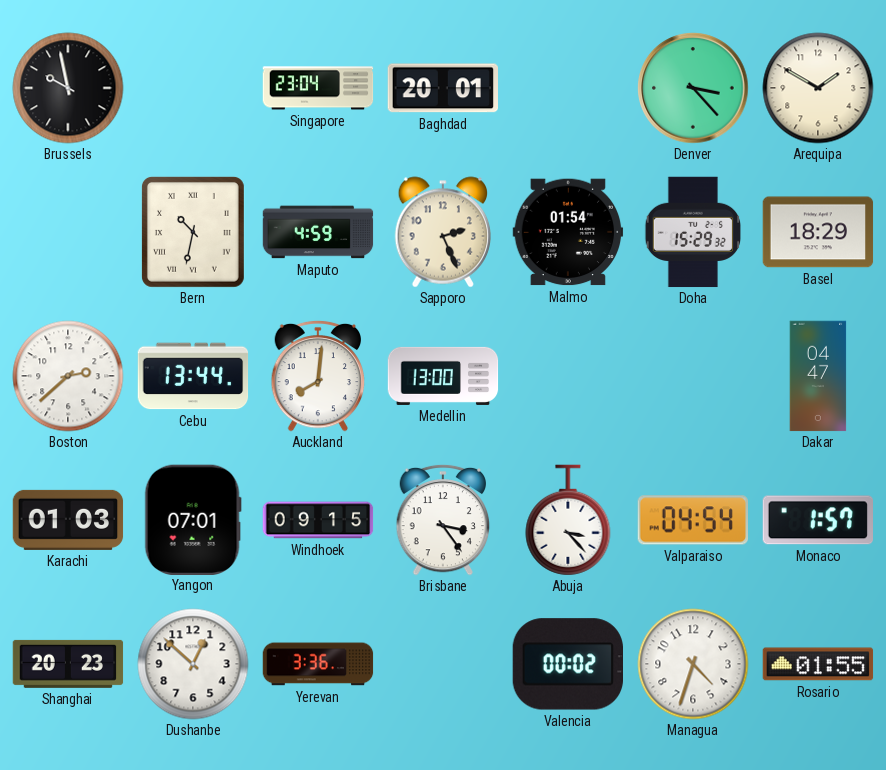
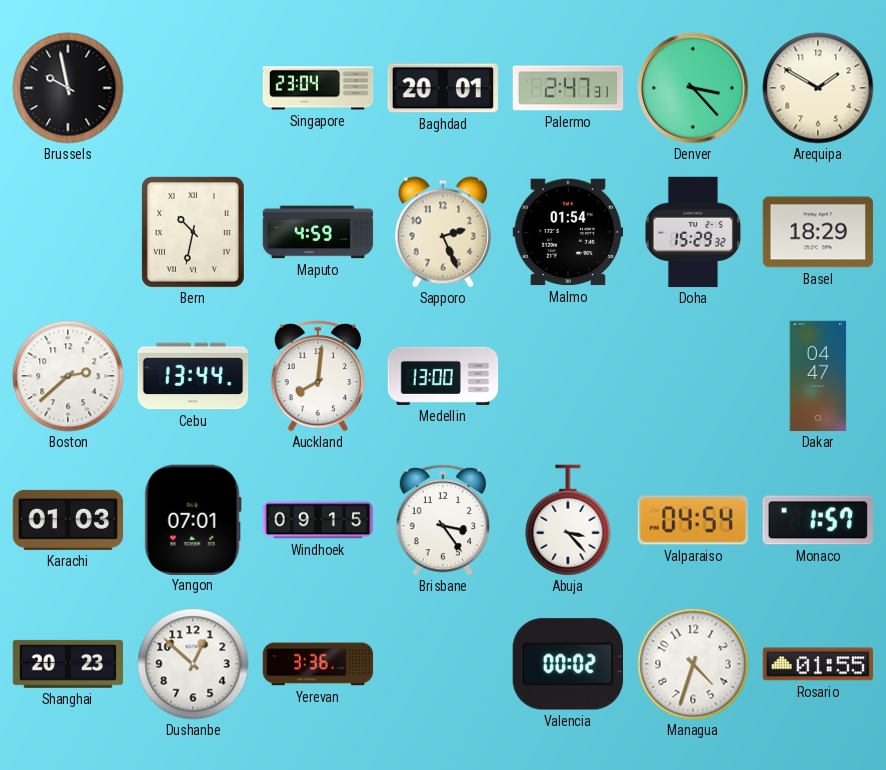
Palermo: none -> 2:47
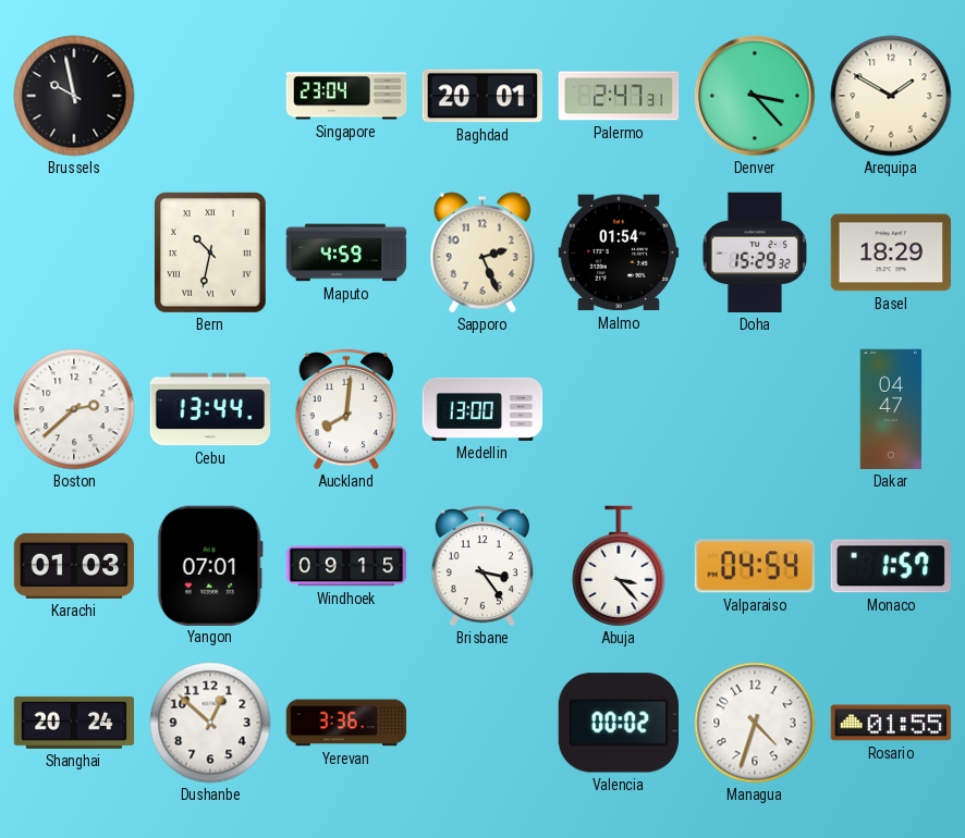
Shanghai: 20:23 -> 20:24
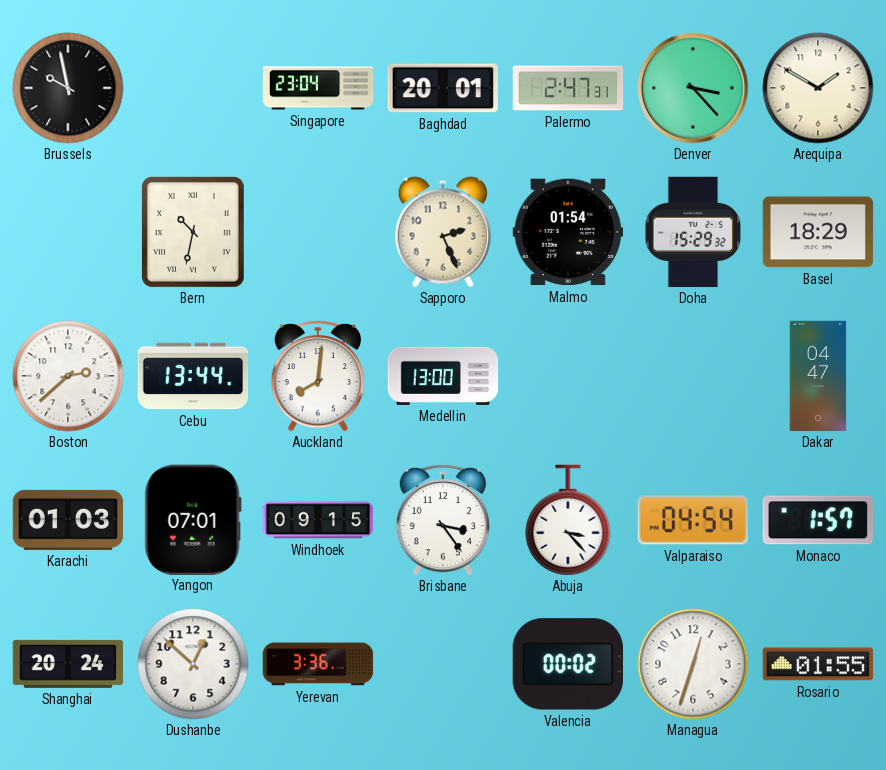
Maputo: 4:59 -> none
Managua: 4:33 -> 12:33
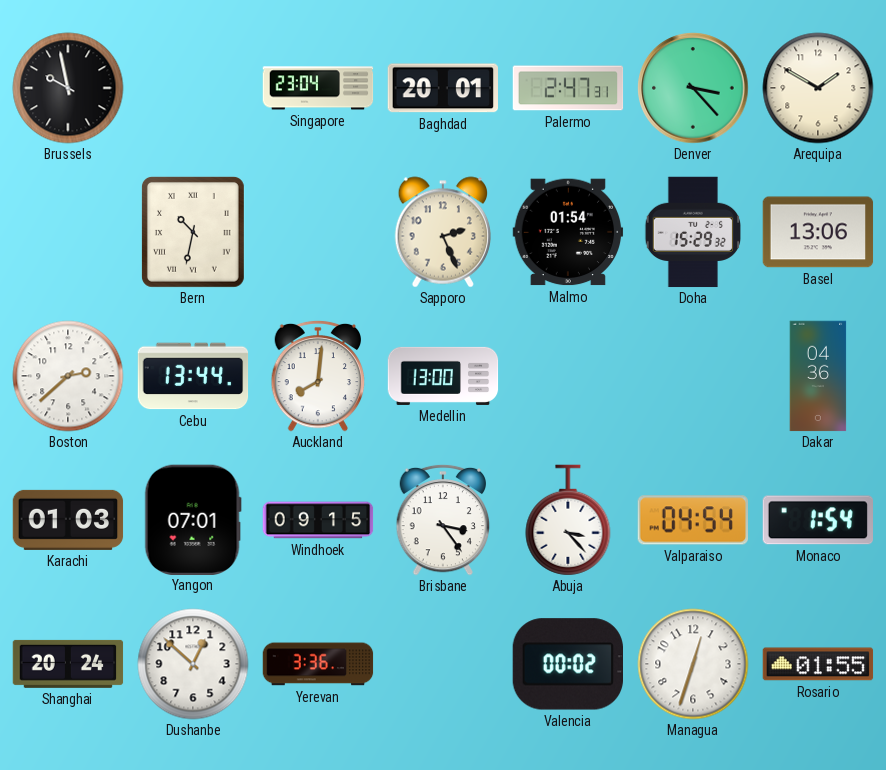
Basel: 18:29 -> 13:06
Dakar: 04:47 -> 04:36
Monaco: 1:57 -> 1:54
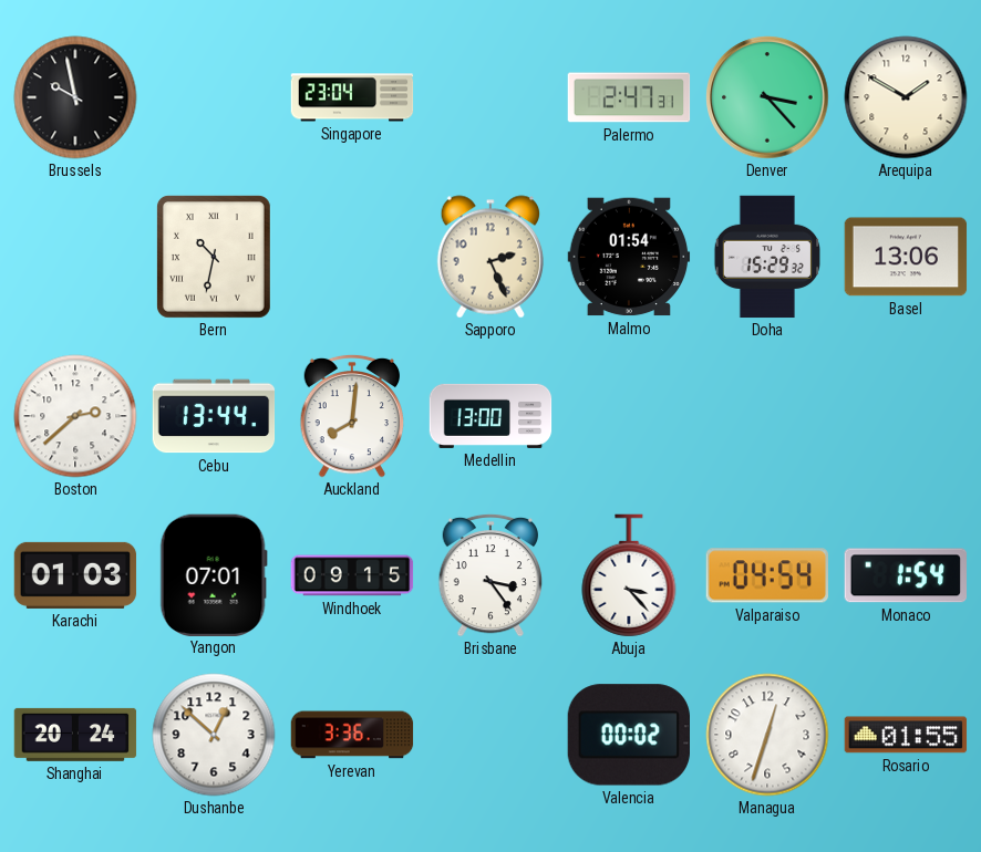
Baghdad: 20:01 -> none
Dakar: 04:36 -> none
